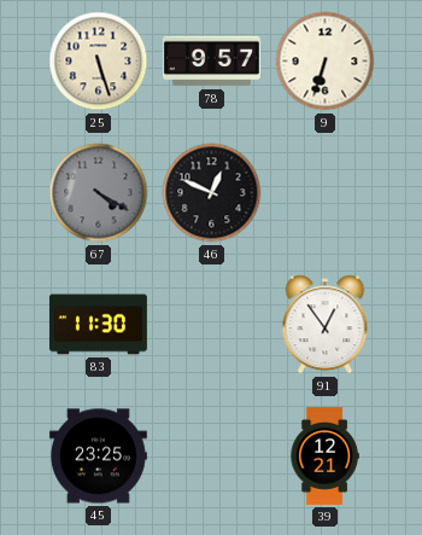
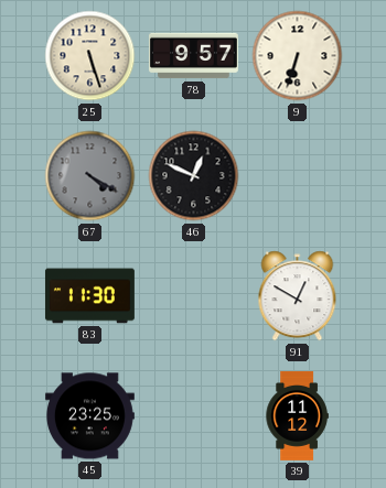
91: 12:54 -> 12:50
39: 12:21 -> 11:12
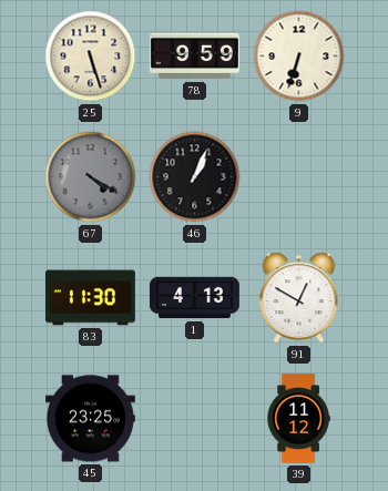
78: 9:57 -> 9:59
46: 12:49 -> 1:04
1: none -> 4:13
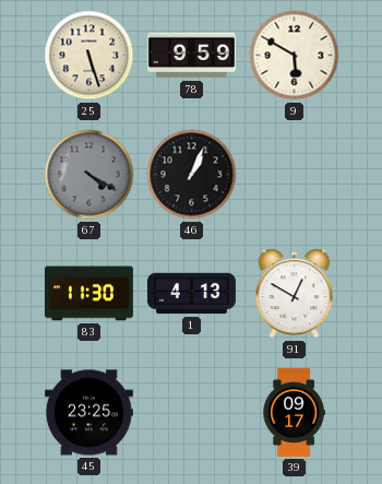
9: 6:33 -> 5:50
39: 11:12 -> 09:17
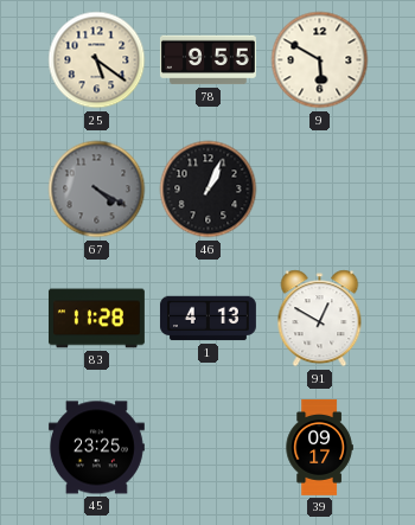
25: 5:27 -> 5:21
78: 9:59 -> 9:55
83: 11:30 -> 11:28
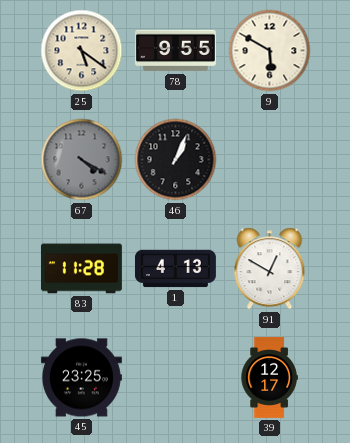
39: 09:17 -> 12:17
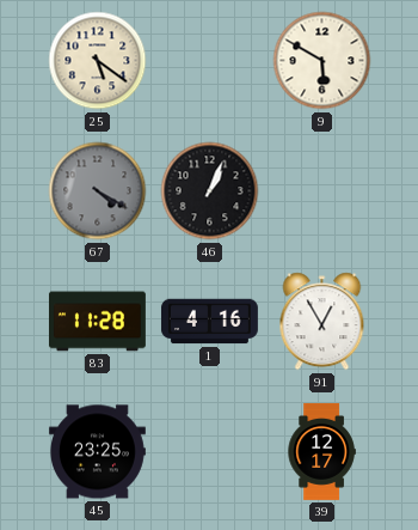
78: 9:55 -> none
1: 4:13 -> 4:16
91: 12:50 -> 12:55
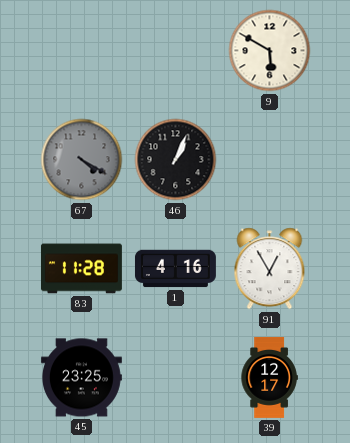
25: 5:21 -> none
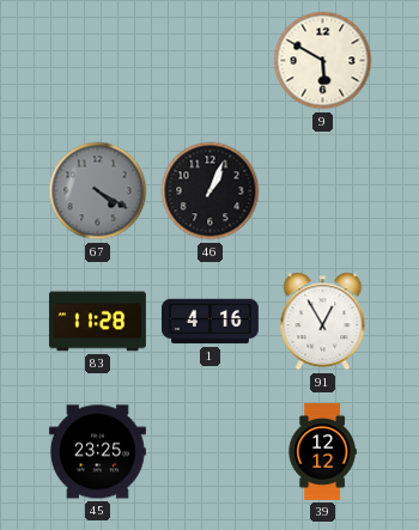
39: 12:17 -> 12:12
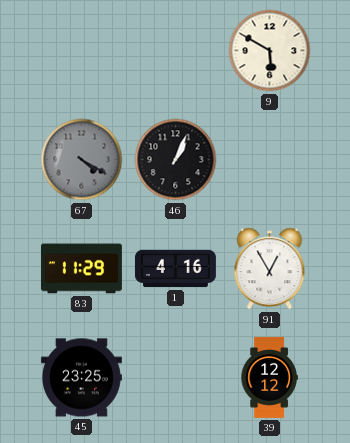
83: 11:28 -> 11:29
